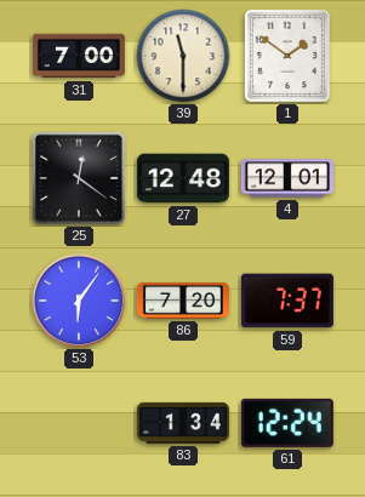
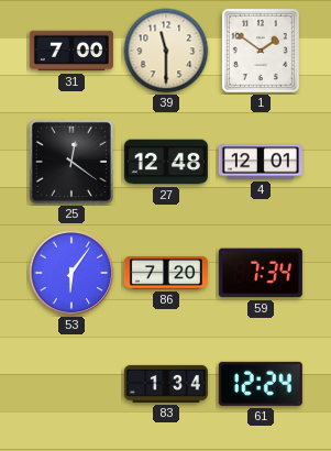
59: 7:37 -> 7:34
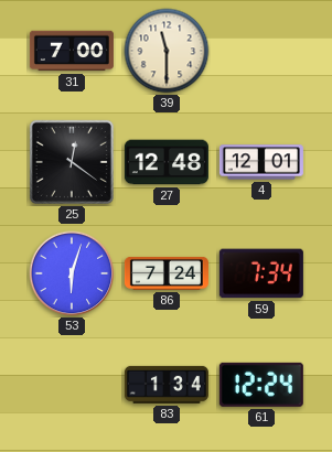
1: 1:51 -> none
53: 6:06 -> 6:03
86: 7:20 -> 7:24
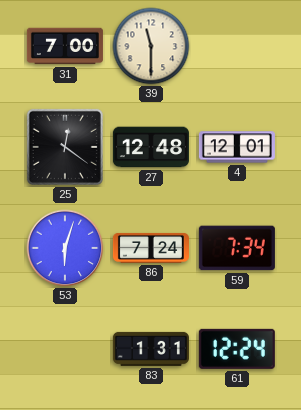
83: 1:34 -> 1:31
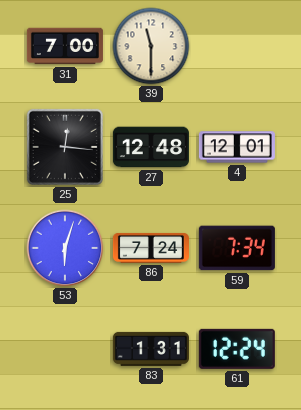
25: 12:21 -> 12:16
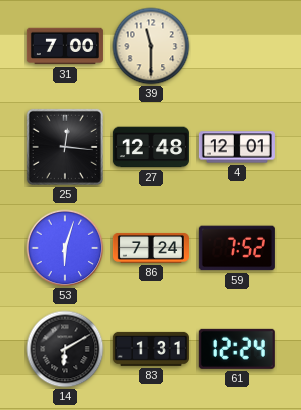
59: 7:34 -> 7:52
14: none -> 6:10
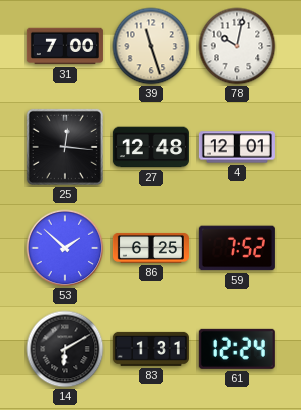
39: 11:30 -> 11:27
78: none -> 10:02
53: 6:03 -> 1:52
86: 7:24 -> 6:25
